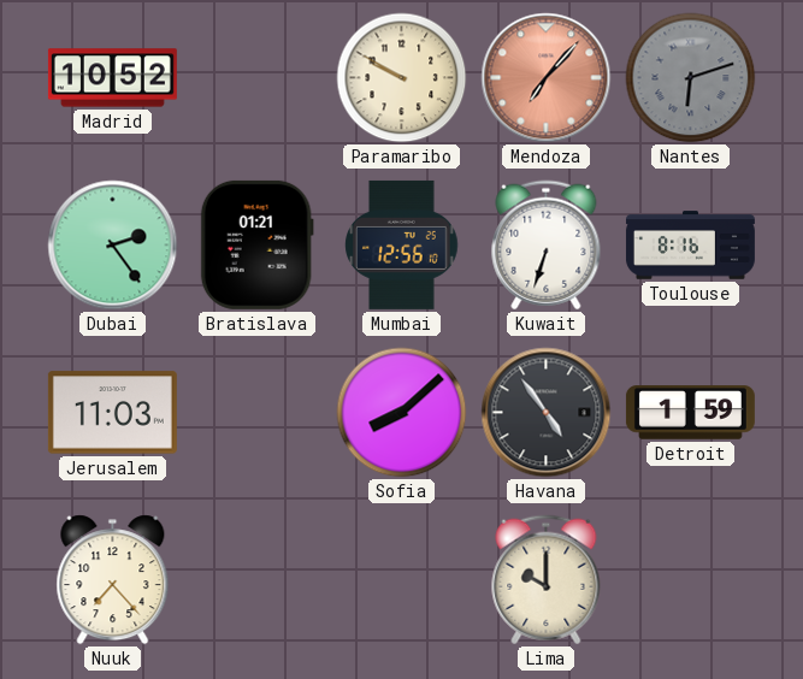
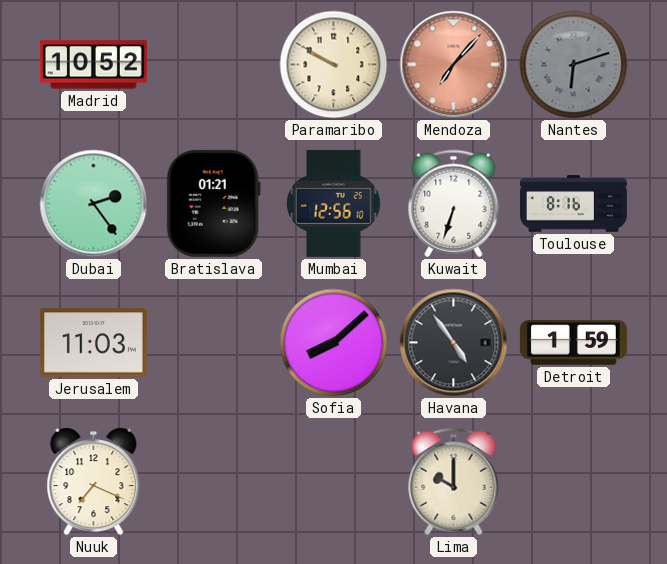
Nuuk: 7:23 -> 7:19
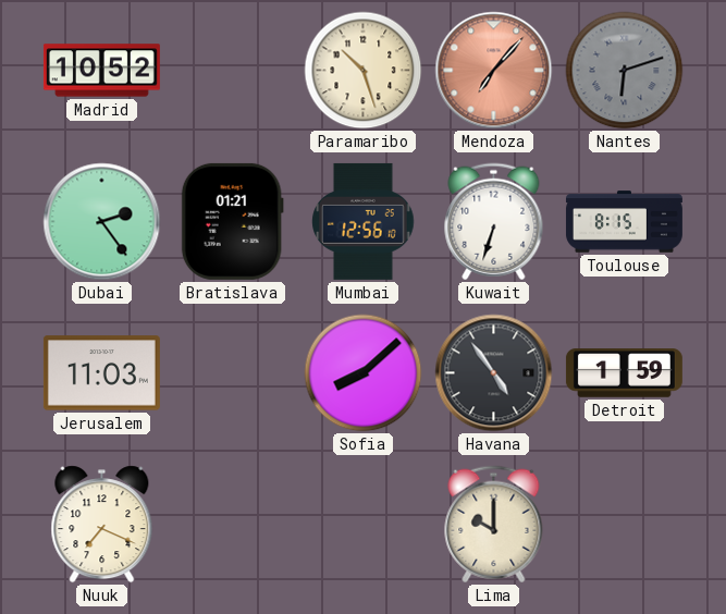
Paramaribo: 9:50 -> 10:27
Toulouse: 8:16 -> 8:15
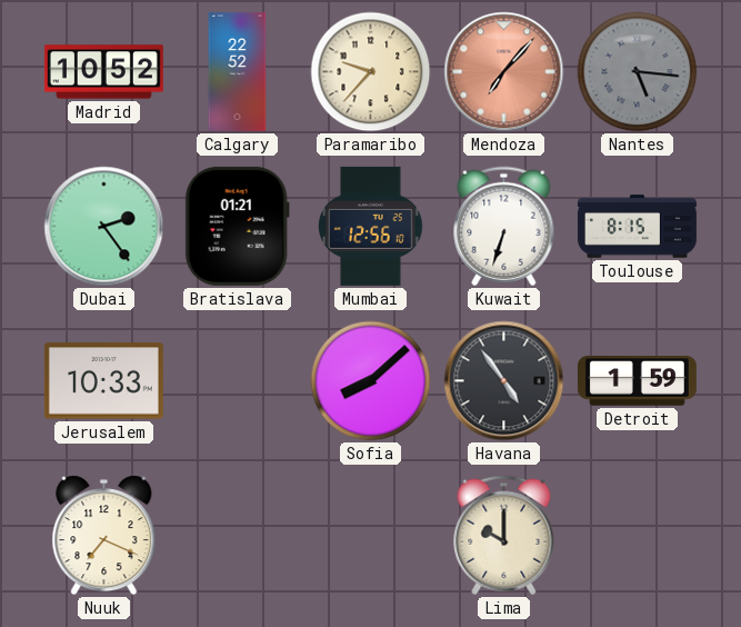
Calgary: none -> 22:52
Paramaribo: 10:27 -> 9:37
Nantes: 6:12 -> 5:16
Jerusalem: 11:03 -> 10:33
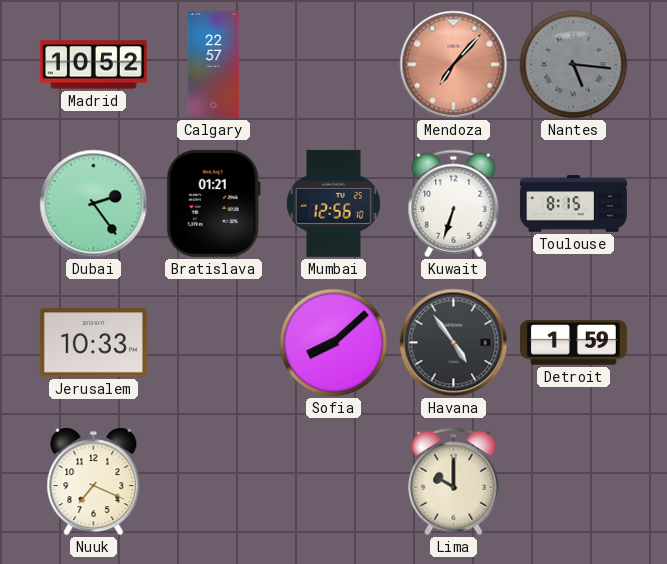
Calgary: 22:52 -> 22:57
Paramaribo: 9:37 -> none
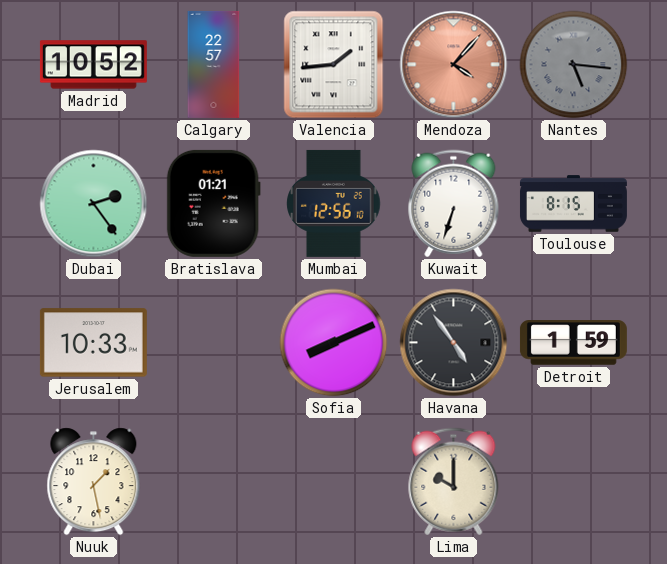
Valencia: none -> 1:44
Mendoza: 7:07 -> 4:07
Sofia: 8:08 -> 8:11
Nuuk: 7:19 -> 1:28
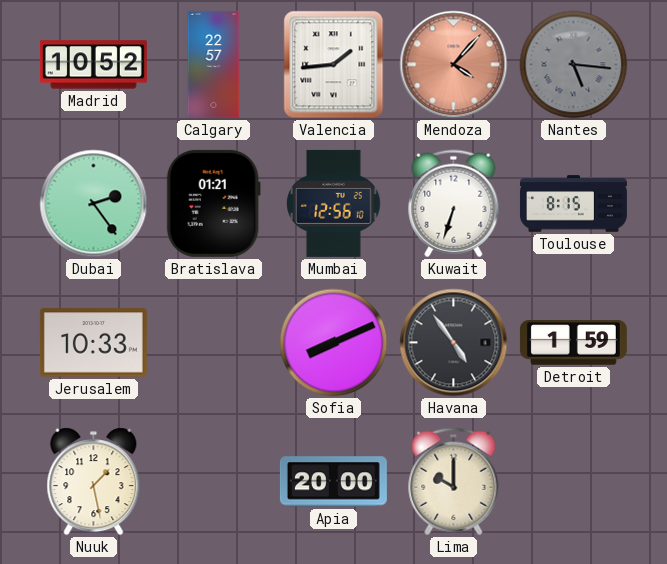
Apia: none -> 20:00
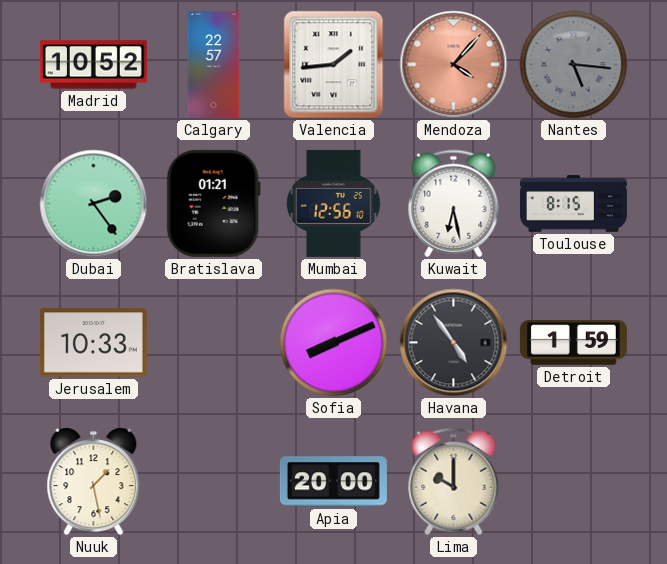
Kuwait: 6:33 -> 6:28
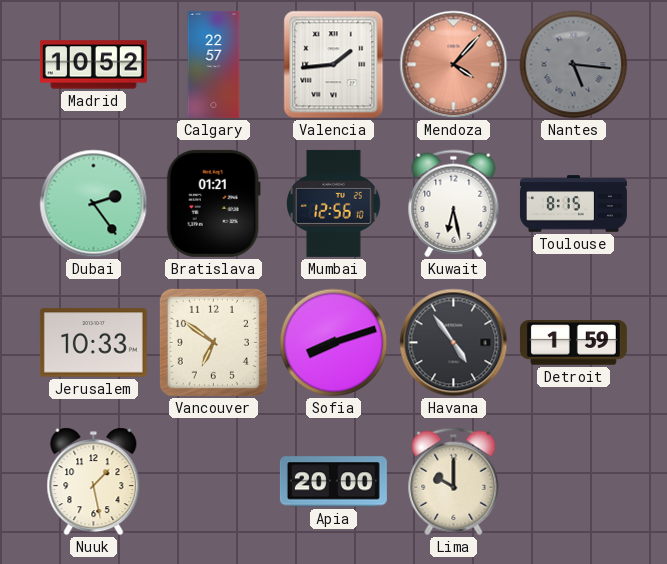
Vancouver: none -> 6:51
Sofia: 8:11 -> 8:12
